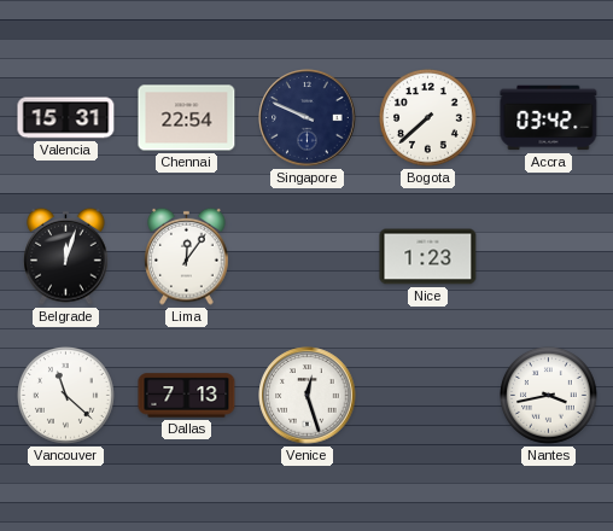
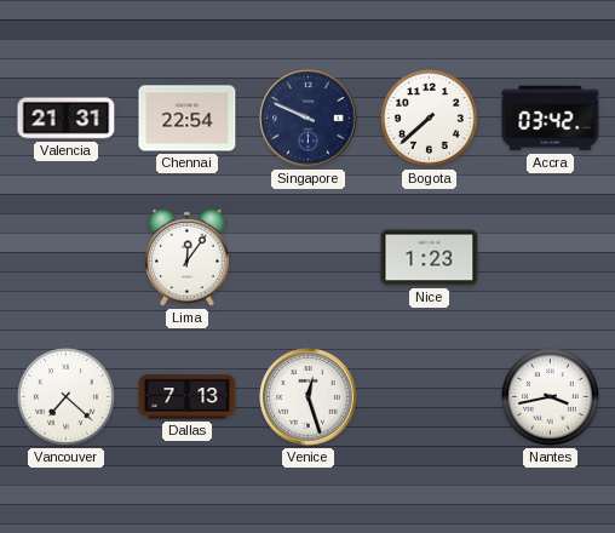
Valencia: 15:31 -> 21:31
Belgrade: 12:03 -> none
Vancouver: 11:22 -> 7:22
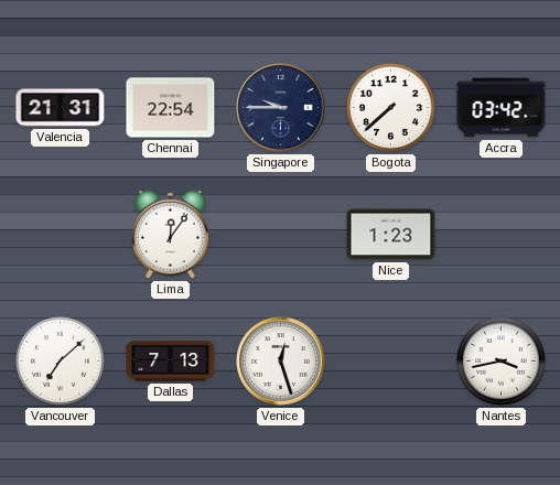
Singapore: 9:49 -> 9:45
Vancouver: 7:22 -> 7:08
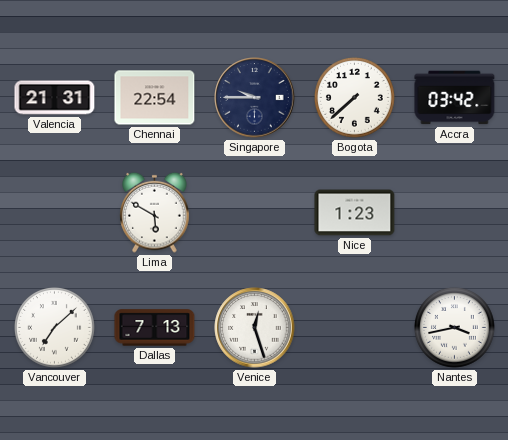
Lima: 12:06 -> 5:50
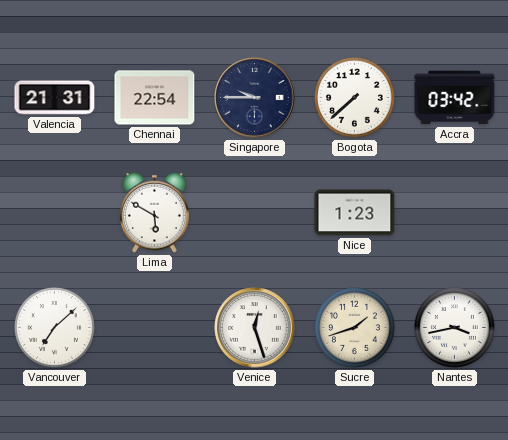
Dallas: 7:13 -> none
Sucre: none -> 1:42
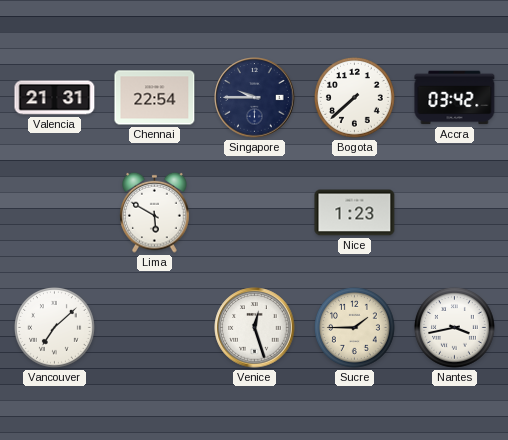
Sucre: 1:42 -> 1:45
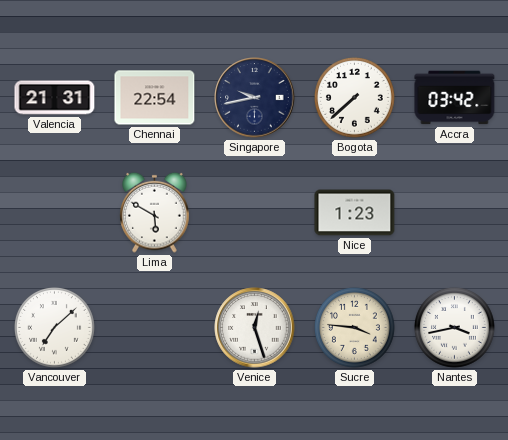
Singapore: 9:45 -> 9:43
Sucre: 1:45 -> 3:46
